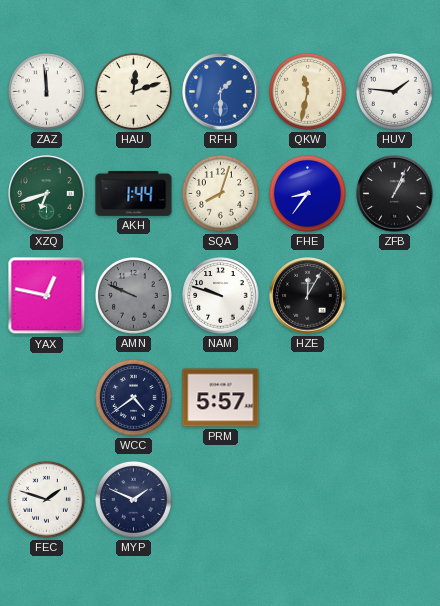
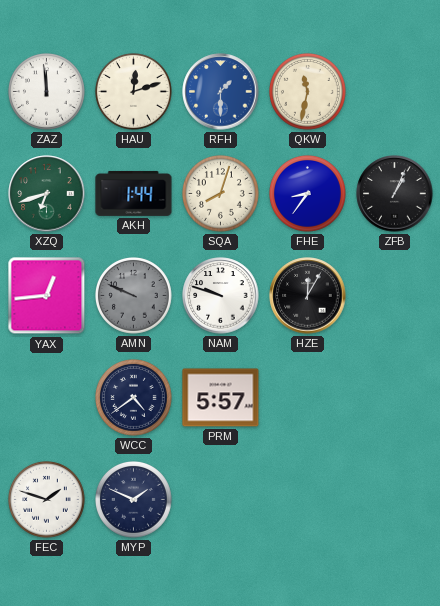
HUV: 1:46 -> none
YAX: 12:47 -> 12:44
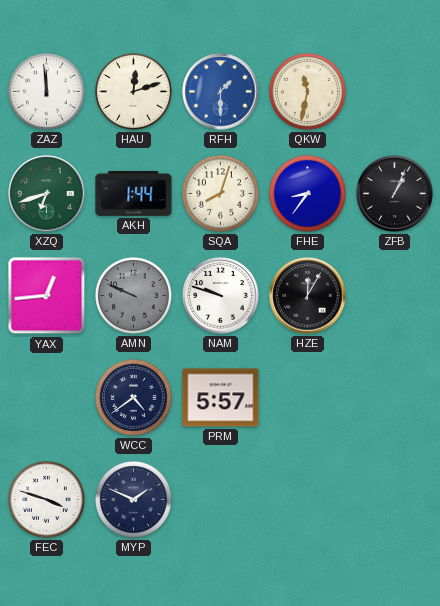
FEC: 1:48 -> 3:48
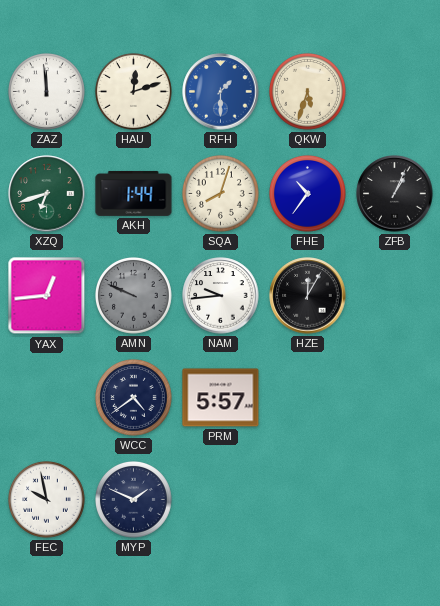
QKW: 11:32 -> 5:33
FHE: 8:36 -> 10:36
NAM: 9:48 -> 9:44
FEC: 3:48 -> 9:58
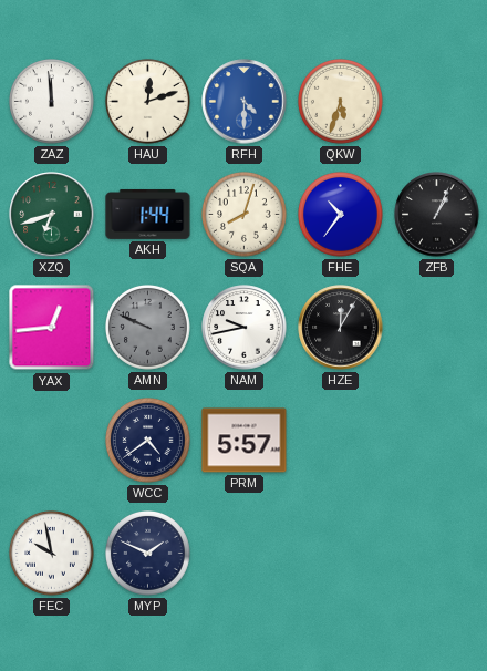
RFH: 1:30 -> 4:30
NAM: 9:44 -> 9:43
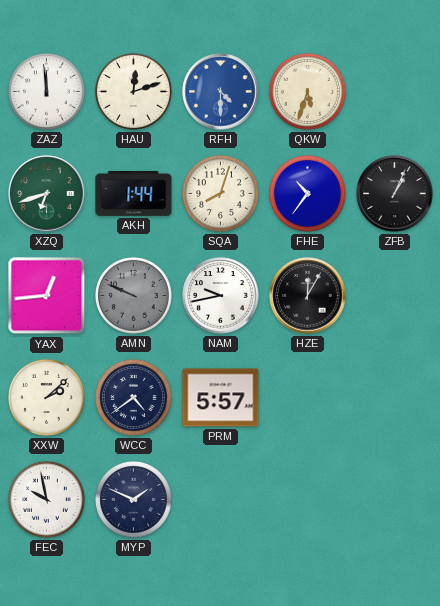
XXW: none -> 2:08
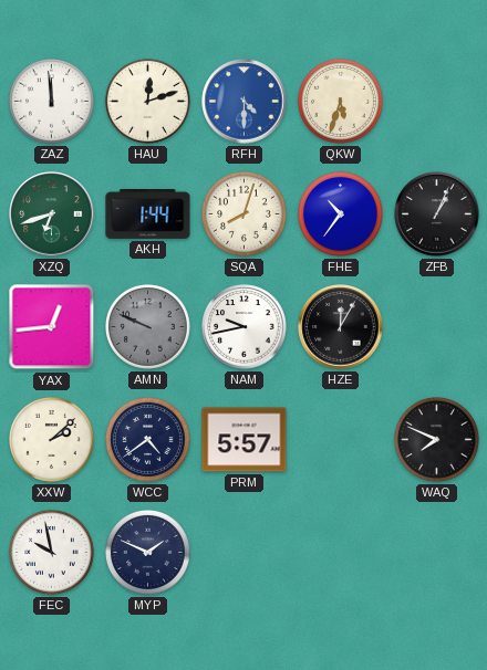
WAQ: none -> 7:49
